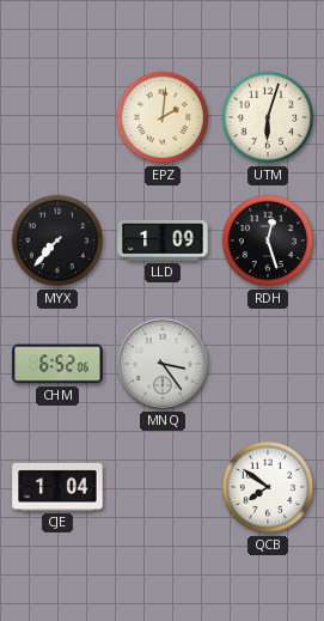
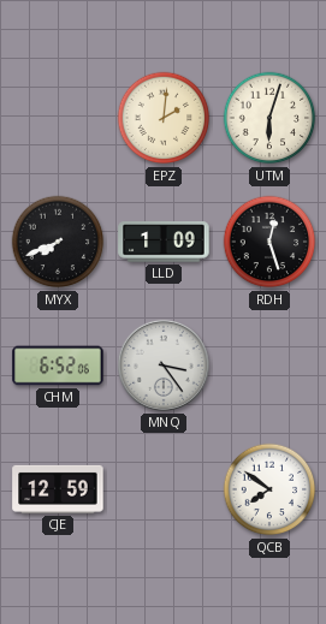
MYX: 7:37 -> 7:41
CJE: 1:04 -> 12:59
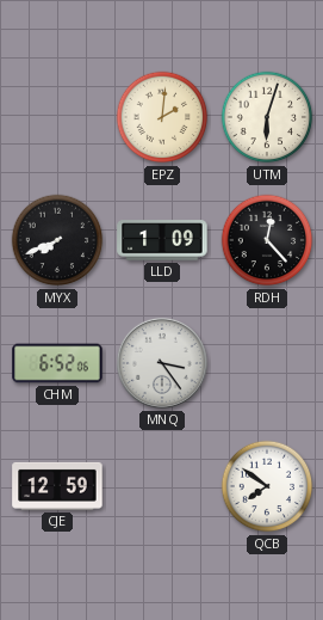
RDH: 12:27 -> 12:23
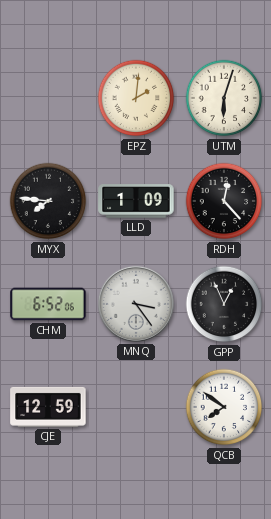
MYX: 7:41 -> 7:46
GPP: none -> 12:56
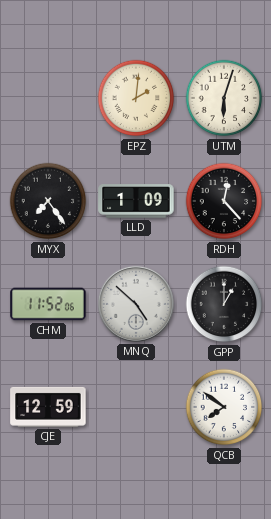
MYX: 7:46 -> 7:24
CHM: 6:52 -> 11:52
MNQ: 3:24 -> 4:52
GPP: 12:56 -> 1:00
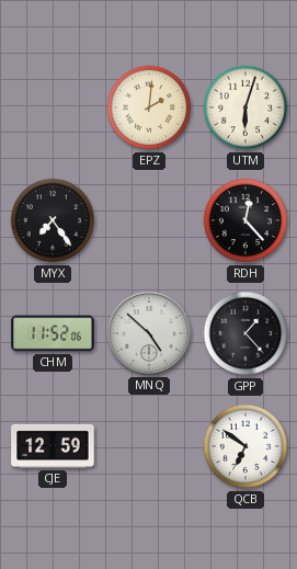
LLD: 1:09 -> none
GPP: 1:00 -> 1:23
QCB: 7:51 -> 6:51
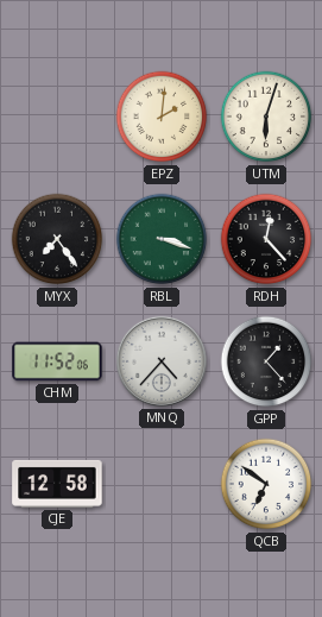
RBL: none -> 3:18
MNQ: 4:52 -> 4:37
CJE: 12:59 -> 12:58
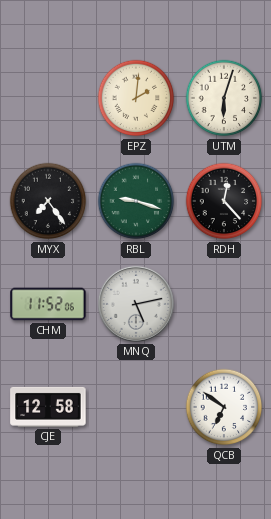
RBL: 3:18 -> 9:18
MNQ: 4:37 -> 5:13
GPP: 1:23 -> none
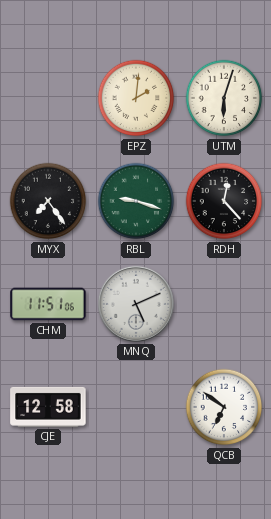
CHM: 11:52 -> 11:51
MNQ: 5:13 -> 5:11
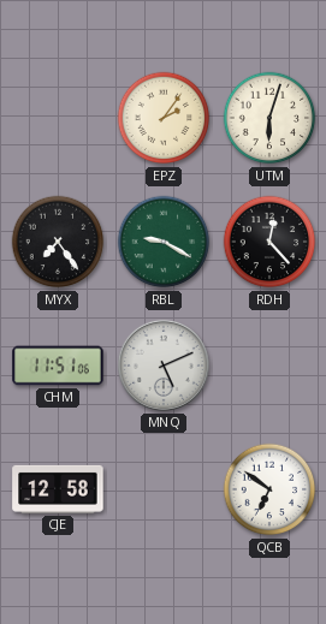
EPZ: 2:01 -> 2:06
RBL: 9:18 -> 9:20
